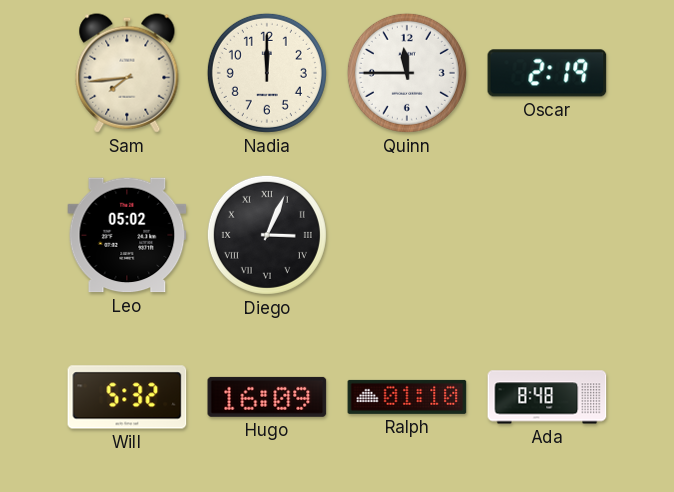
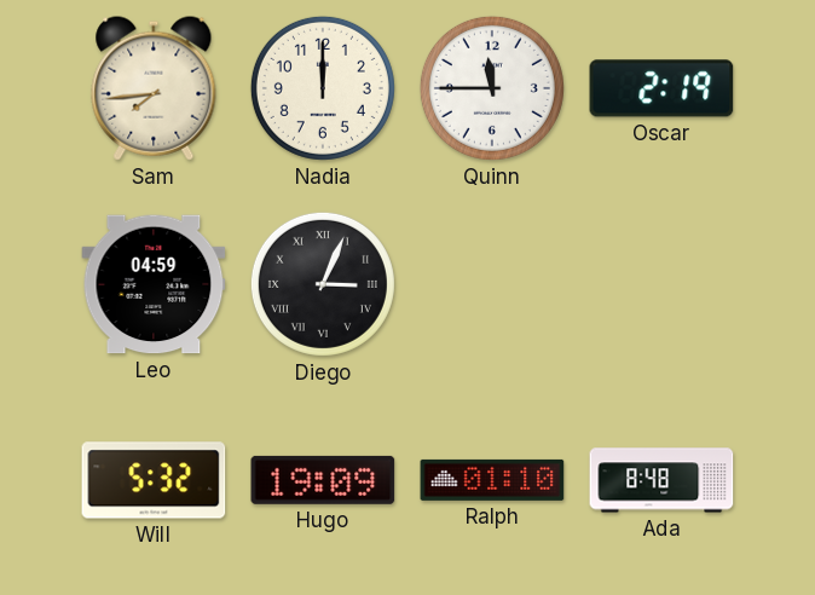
Leo: 05:02 -> 04:59
Hugo: 16:09 -> 19:09
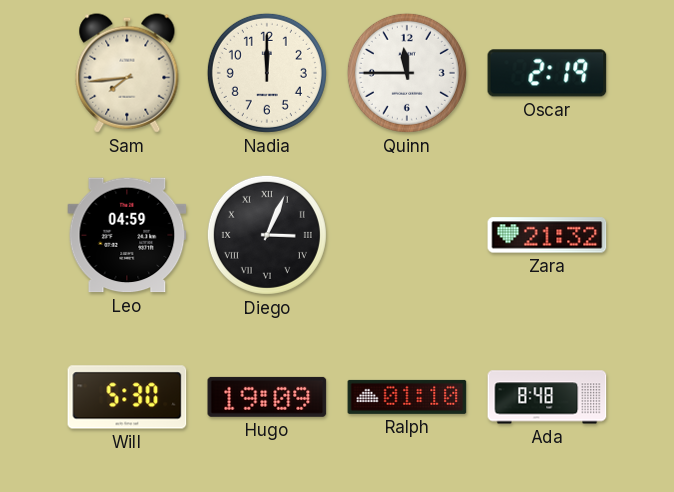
Zara: none -> 21:32
Will: 5:32 -> 5:30
